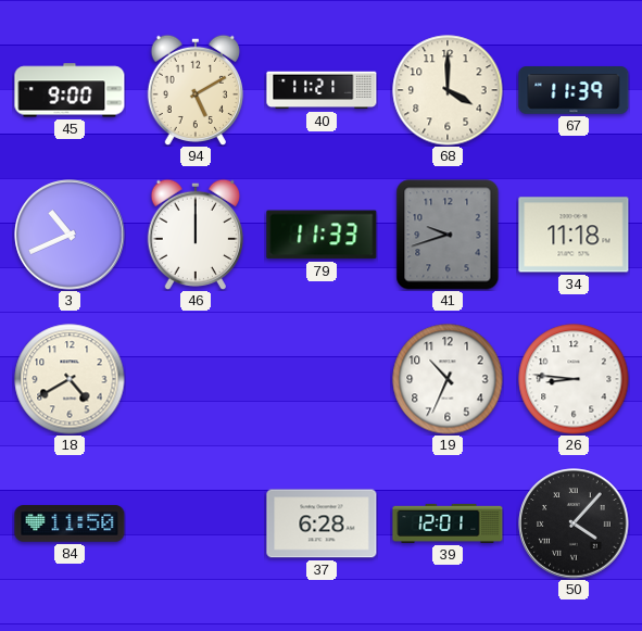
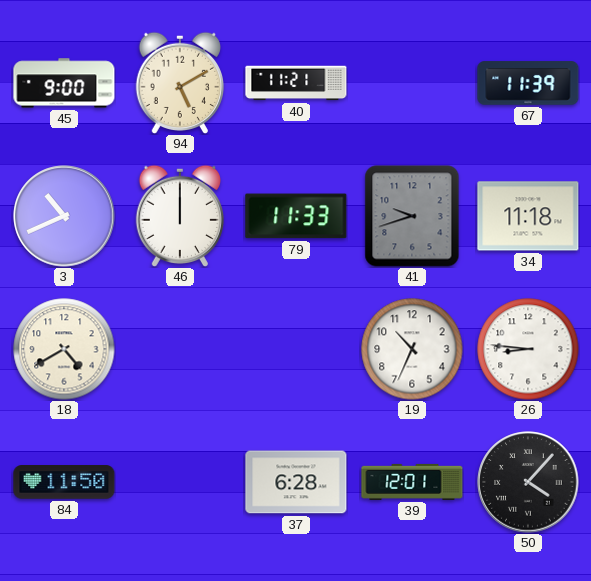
68: 4:00 -> none
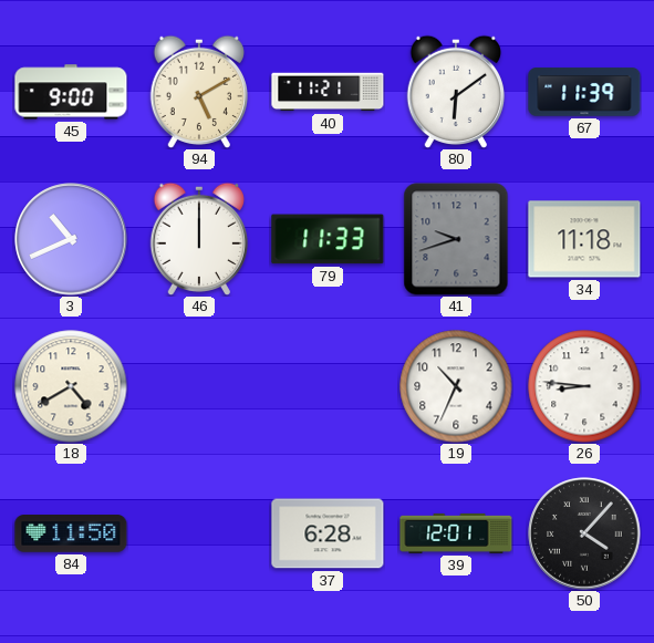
80: none -> 6:09
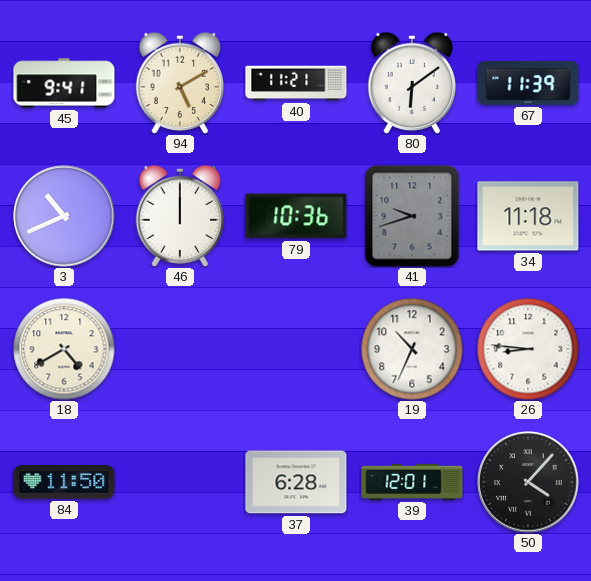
45: 9:00 -> 9:41
79: 11:33 -> 10:36
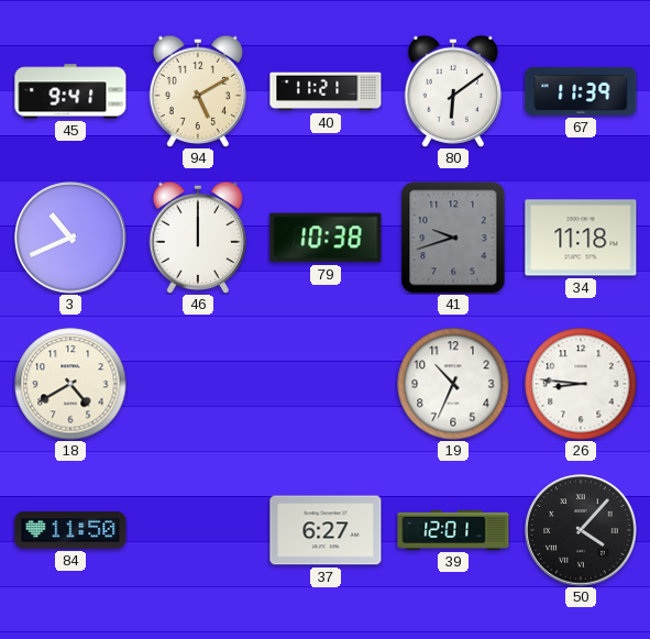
79: 10:36 -> 10:38
37: 6:28 -> 6:27
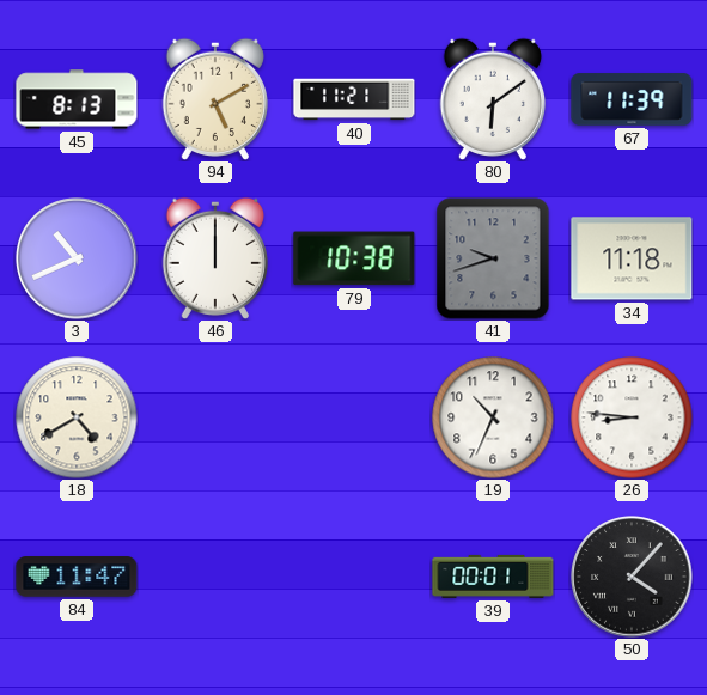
45: 9:41 -> 8:13
84: 11:50 -> 11:47
37: 6:27 -> none
39: 12:01 -> 00:01
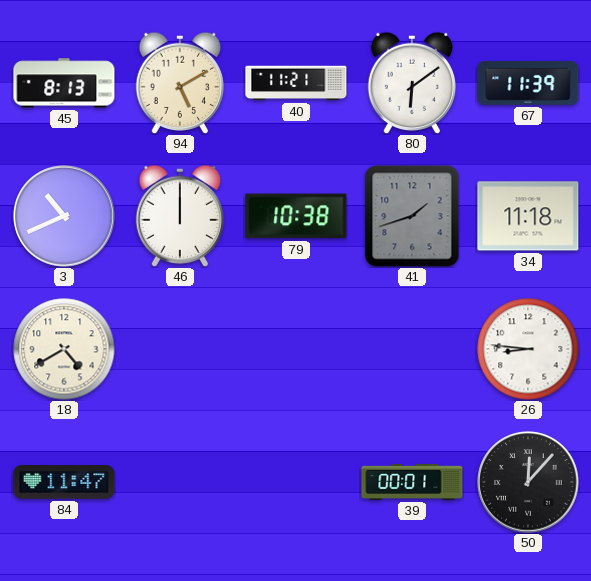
41: 9:42 -> 1:42
19: 10:34 -> none
50: 4:07 -> 12:07
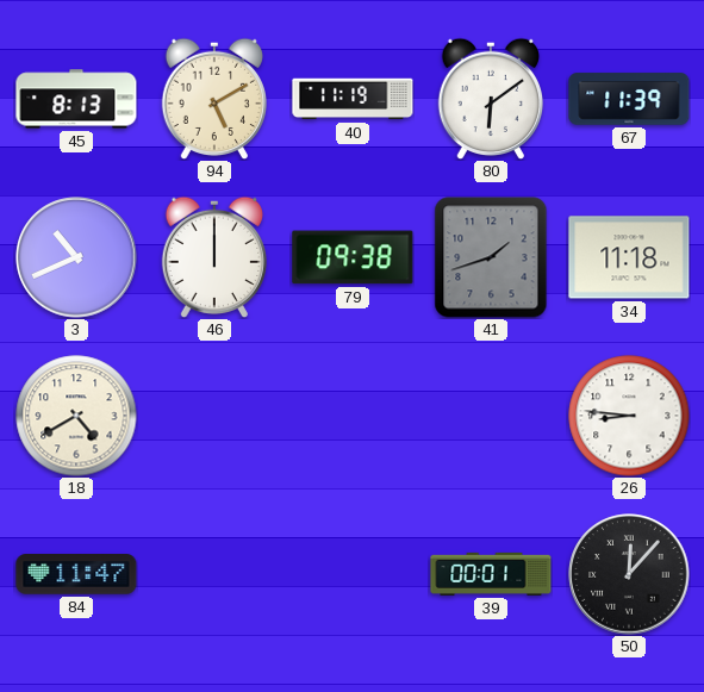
40: 11:21 -> 11:19
79: 10:38 -> 09:38
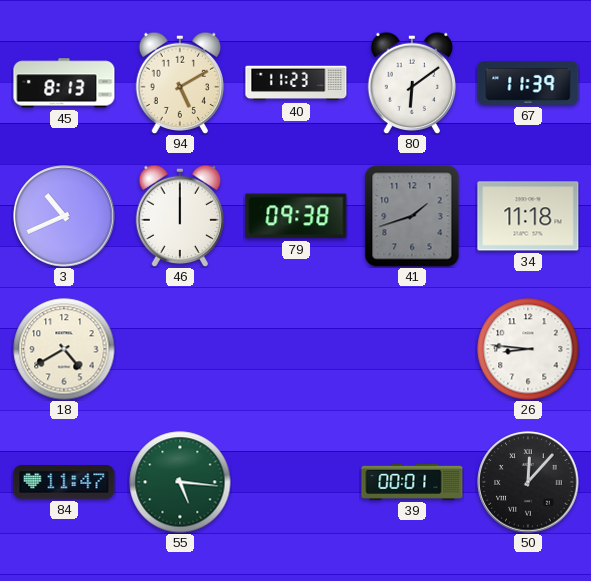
40: 11:19 -> 11:23
55: none -> 5:16
